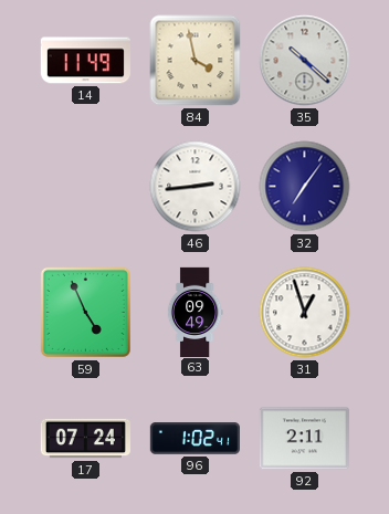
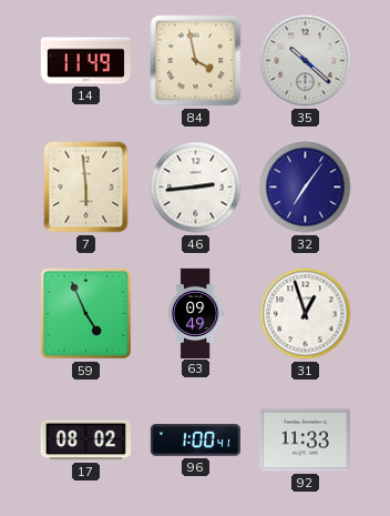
7: none -> 5:59
17: 07:24 -> 08:02
96: 1:02 -> 1:00
92: 2:11 -> 11:33
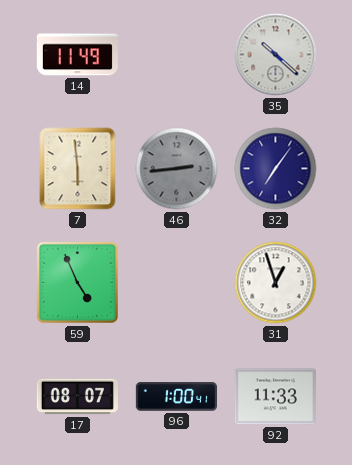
84: 3:58 -> none
46 dial: white -> grey
63: 09:49 -> none
17: 08:02 -> 08:07
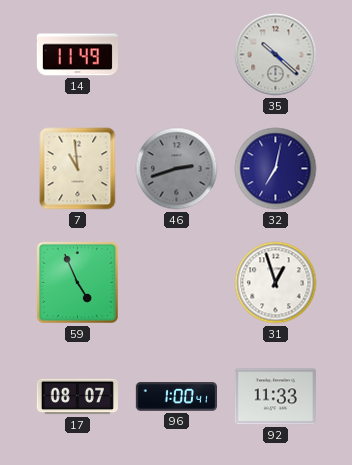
7: 5:59 -> 10:59
46: 2:44 -> 2:42
32: 7:06 -> 7:02
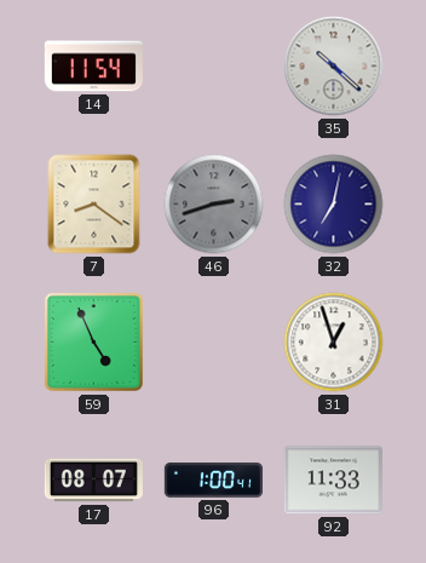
14: 11:49 -> 11:54
7: 10:59 -> 8:21
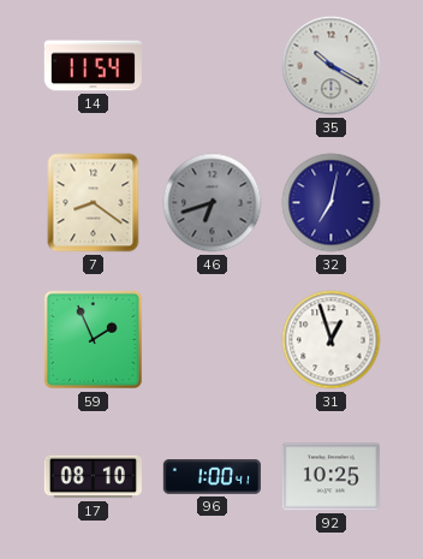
35: 10:22 -> 10:20
46: 2:42 -> 6:42
59: 4:56 -> 1:56
17: 08:07 -> 08:10
92: 11:33 -> 10:25
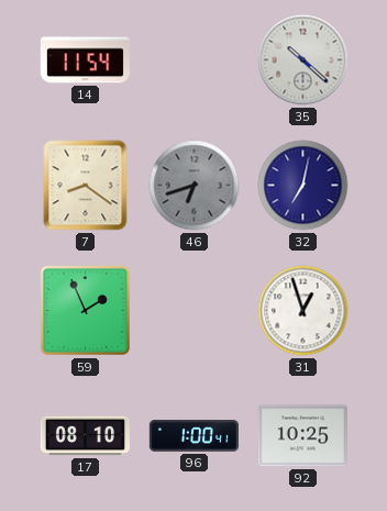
35: 10:20 -> 10:22
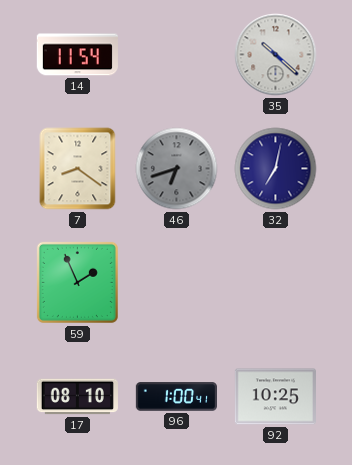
31: 12:57 -> none
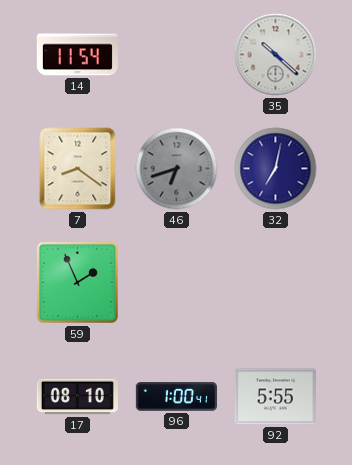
92: 10:25 -> 5:55
